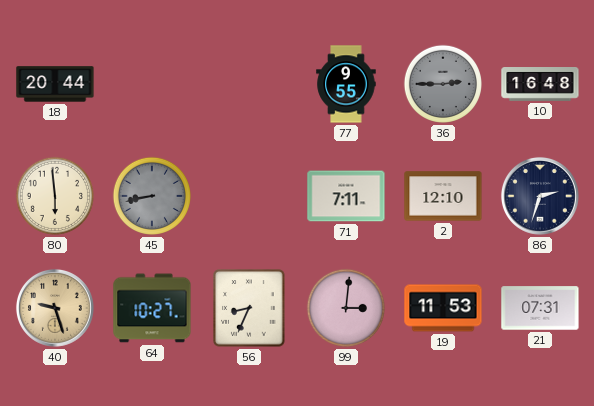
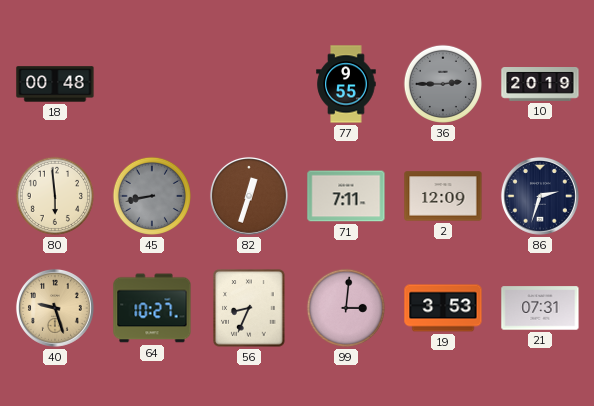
18: 20:44 -> 00:48
10: 16:48 -> 20:19
82: none -> 12:33
2: 12:10 -> 12:09
19: 11:53 -> 3:53
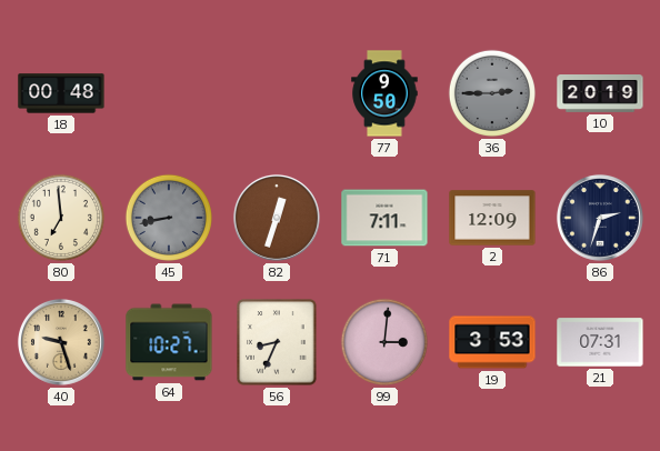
77: 9:55 -> 9:50
80: 5:59 -> 6:59
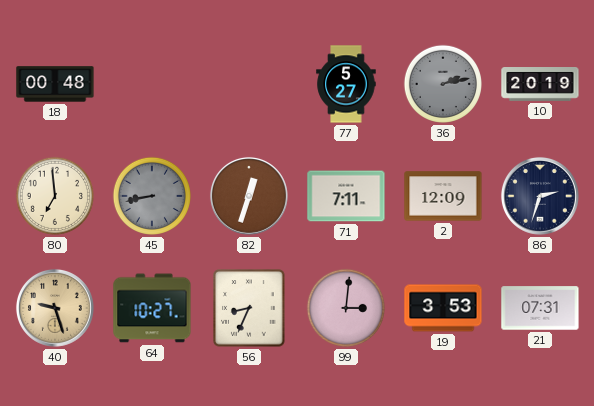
77: 9:50 -> 5:27
36: 2:45 -> 2:13
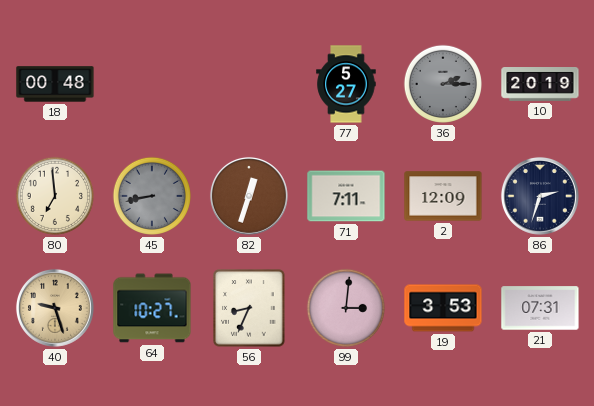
36: 2:13 -> 2:15
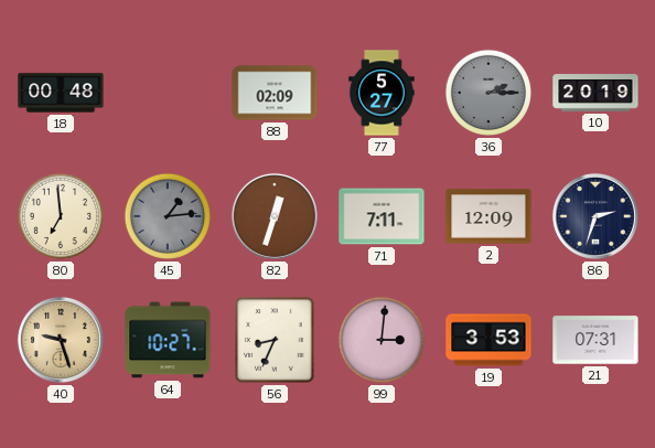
88: none -> 02:09
45: 8:43 -> 1:14
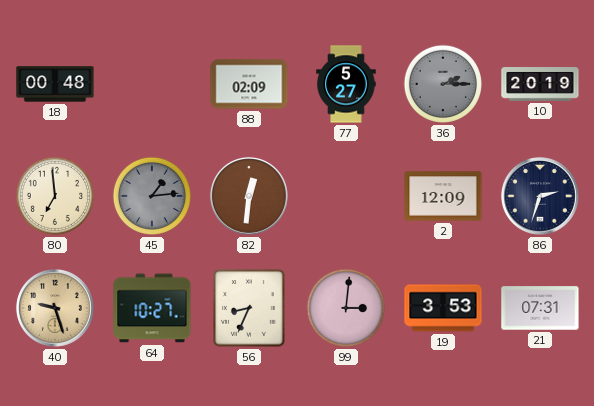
82: 12:33 -> 12:31
71: 7:11 -> none
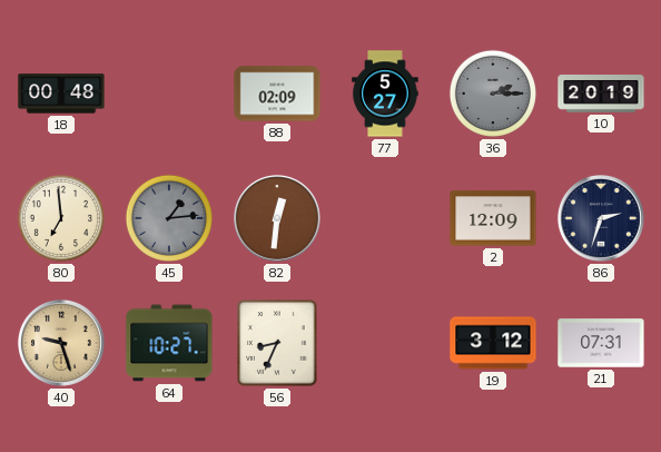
99: 3:01 -> none
19: 3:53 -> 3:12
